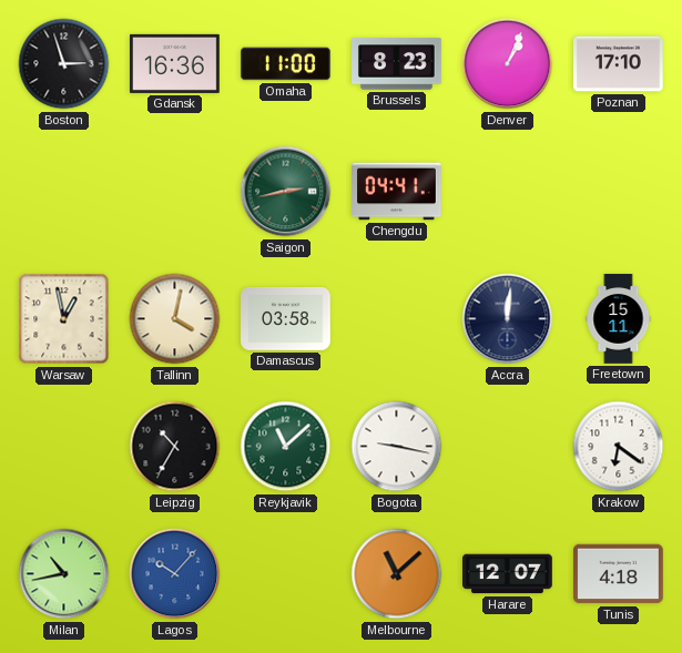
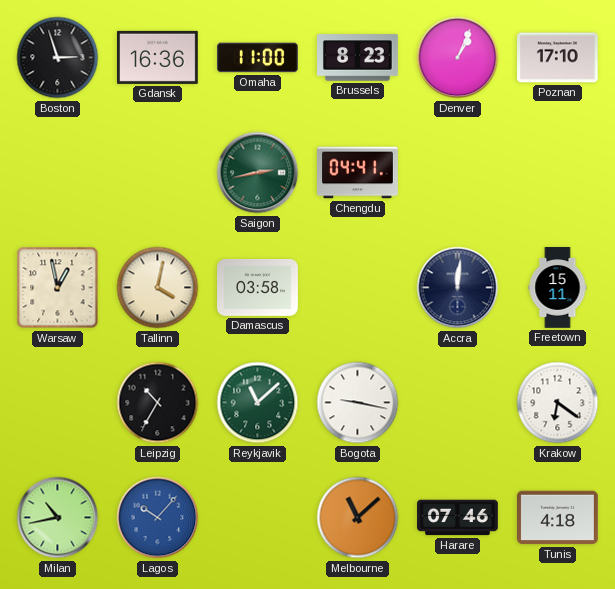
Harare: 12:07 -> 07:46
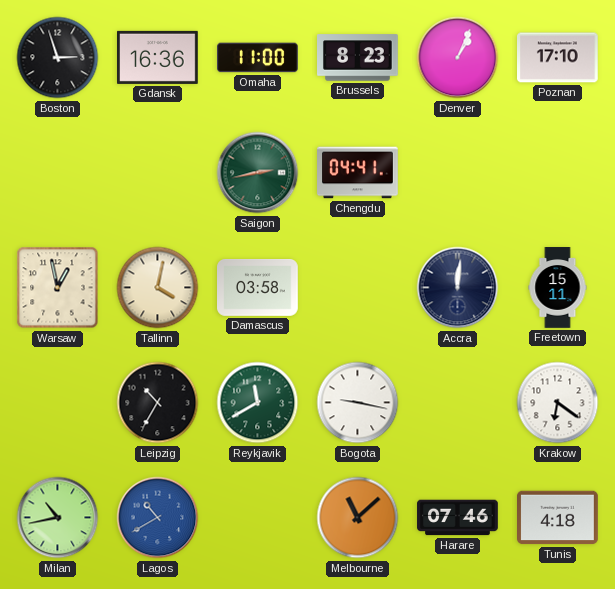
Reykjavik: 11:08 -> 11:40
Lagos: 10:07 -> 10:40
